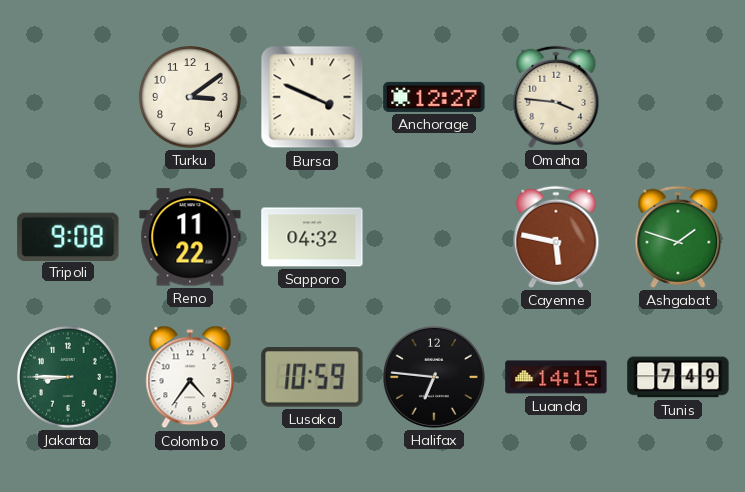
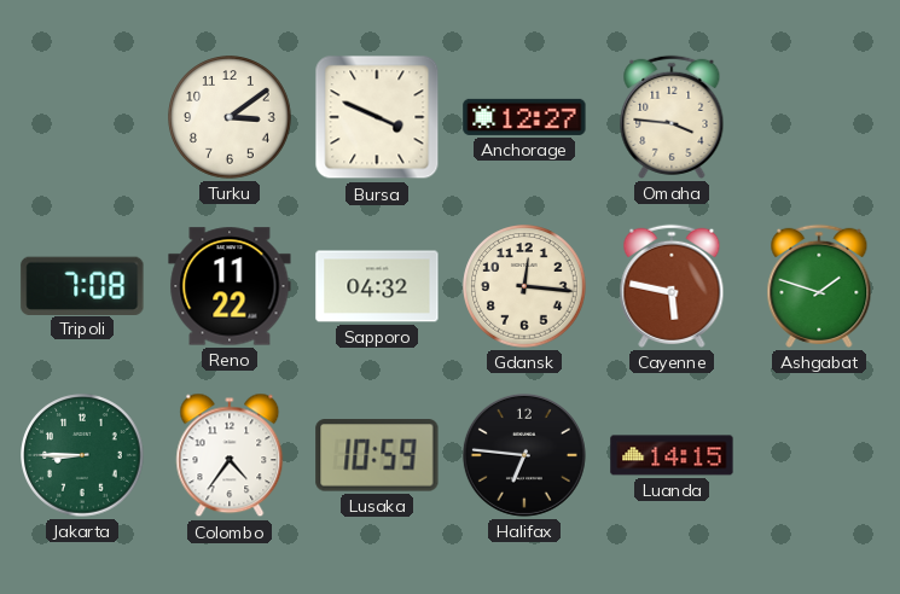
Tripoli: 9:08 -> 7:08
Gdansk: none -> 12:16
Tunis: 7:49 -> none
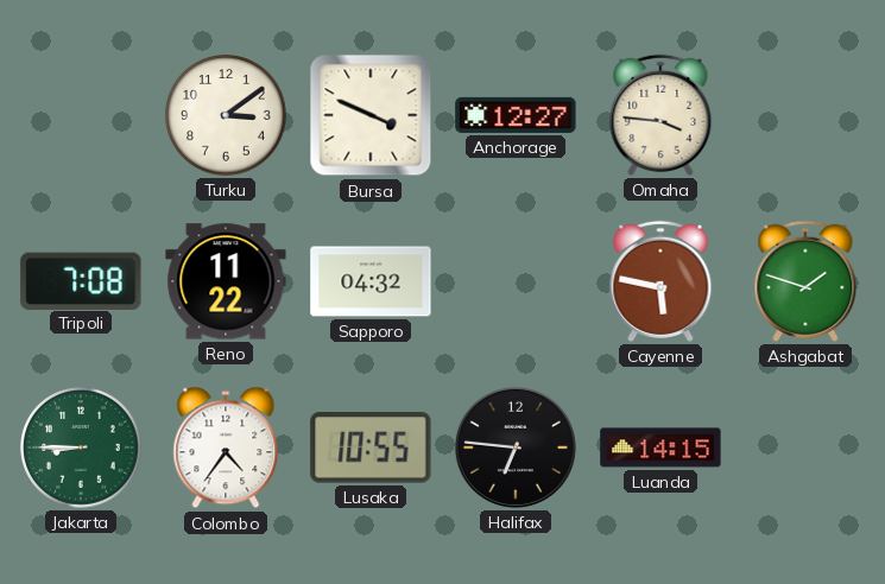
Gdansk: 12:16 -> none
Lusaka: 10:59 -> 10:55
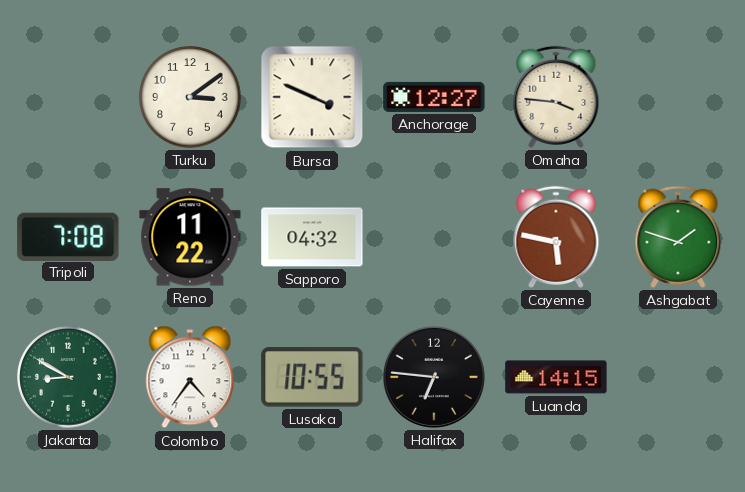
Jakarta: 8:45 -> 8:50
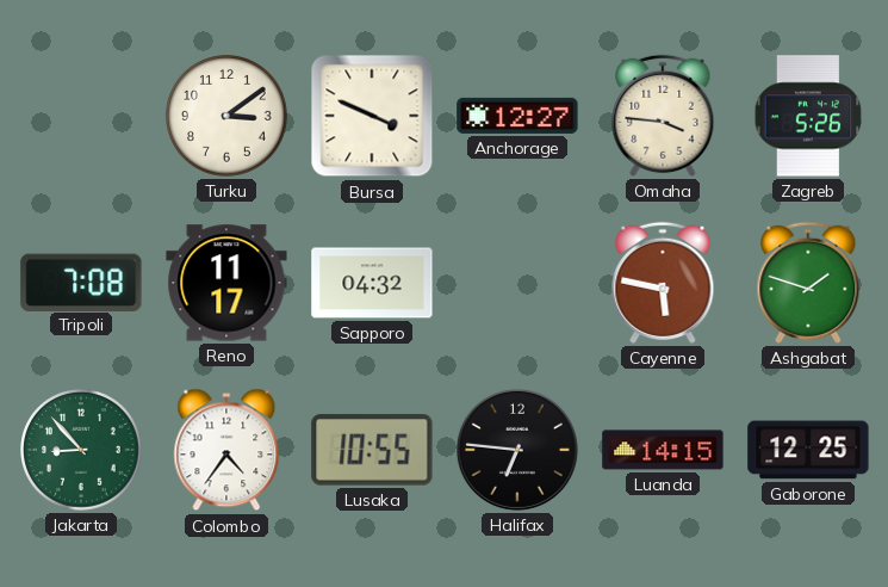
Zagreb: none -> 5:26
Reno: 11:22 -> 11:17
Jakarta: 8:50 -> 8:53
Gaborone: none -> 12:25
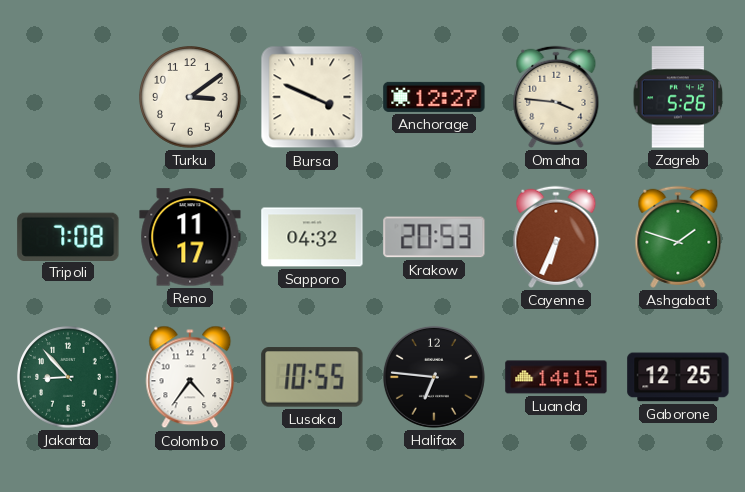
Krakow: none -> 20:53
Cayenne: 5:47 -> 6:34
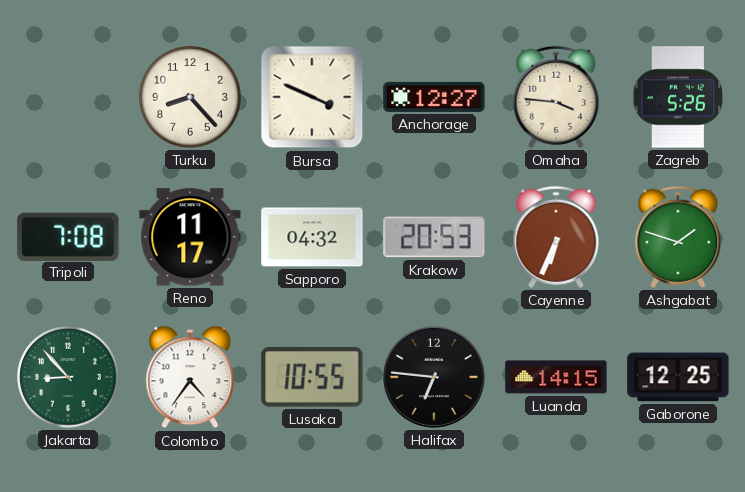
Turku: 3:09 -> 8:23
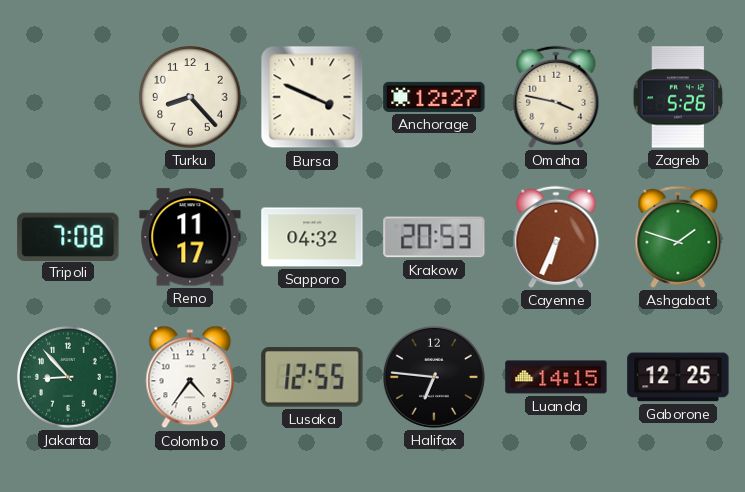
Omaha: 3:46 -> 3:47
Lusaka: 10:55 -> 12:55
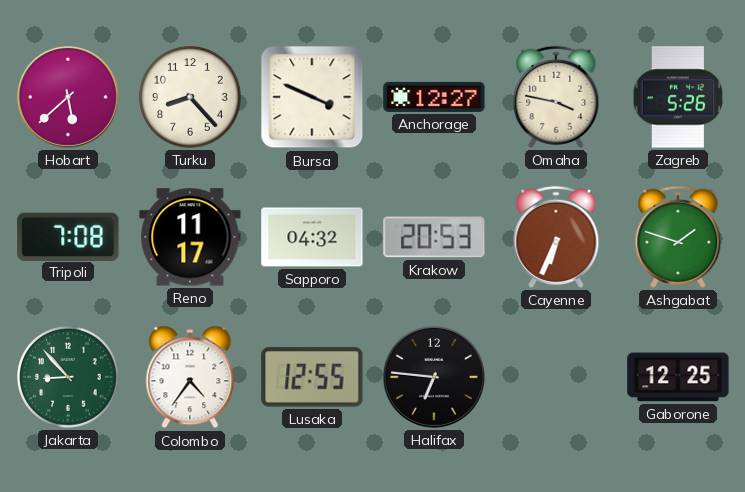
Hobart: none -> 5:38
Luanda: 14:15 -> none
